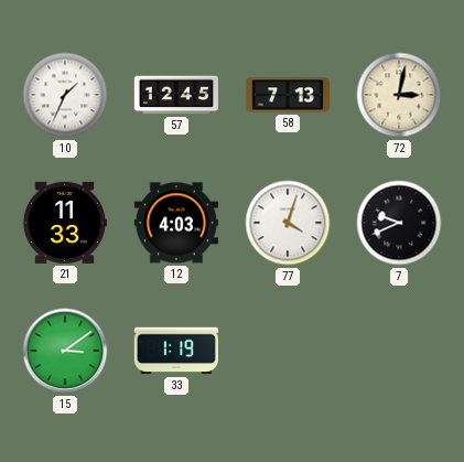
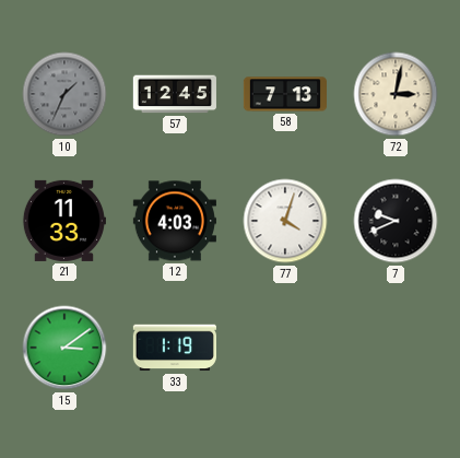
10 dial: white -> grey
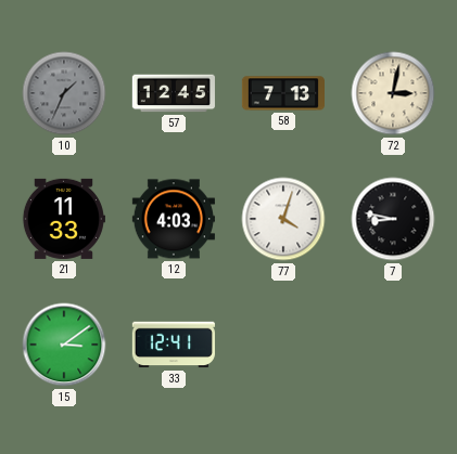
7: 9:41 -> 8:47
33: 1:19 -> 12:41
